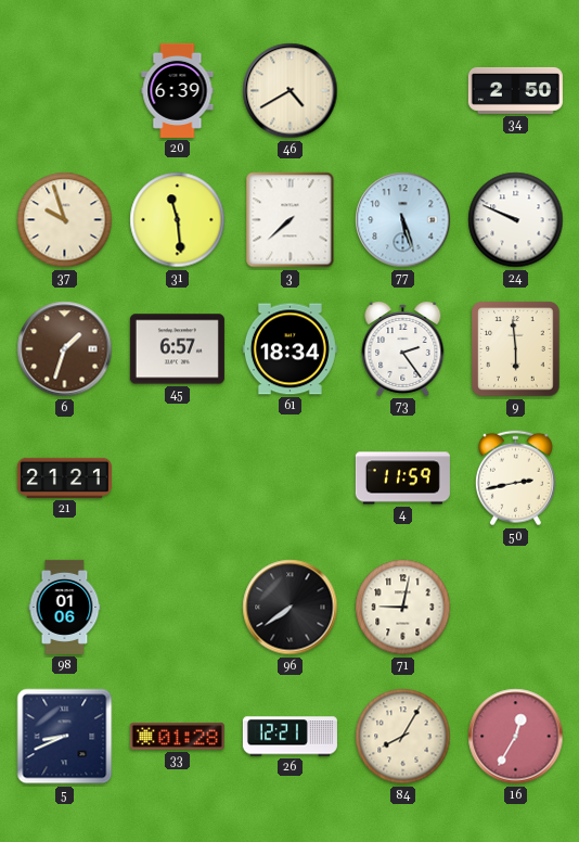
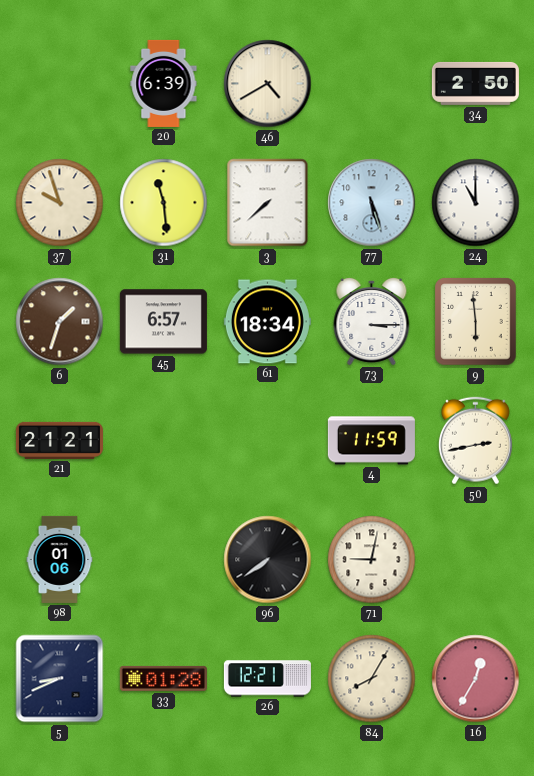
24: 9:49 -> 11:00
73: 2:24 -> 3:15
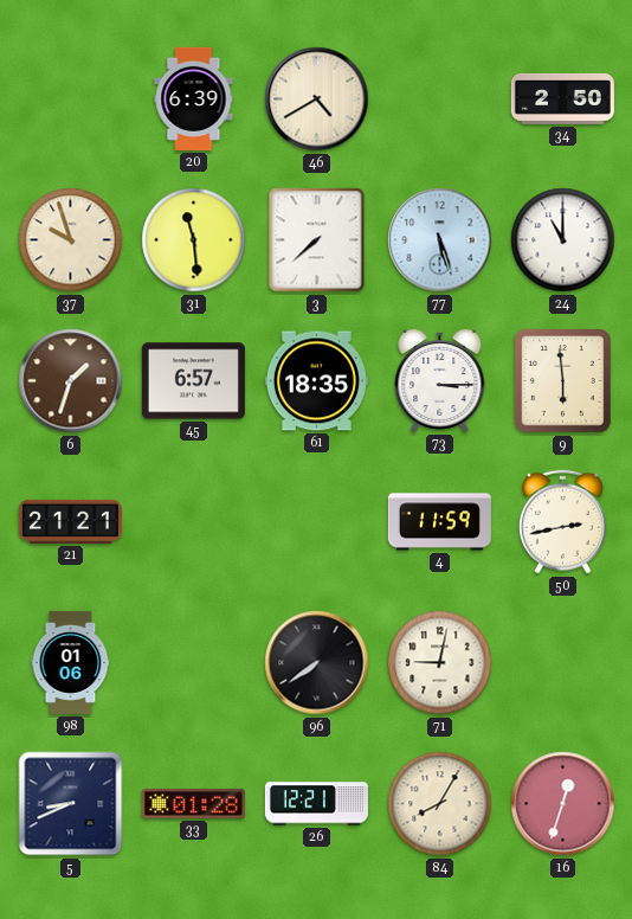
61: 18:34 -> 18:35
16: 12:35 -> 12:33
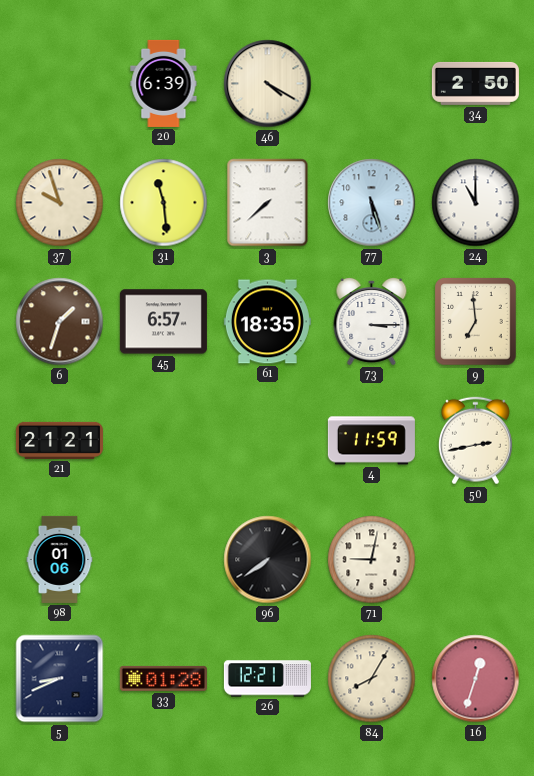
46: 4:40 -> 4:20
9: 5:59 -> 6:59
